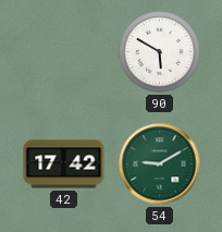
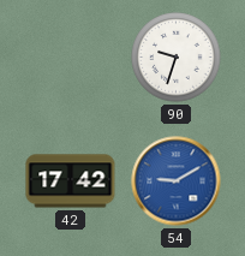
90: 5:50 -> 9:33
54 dial: green -> blue
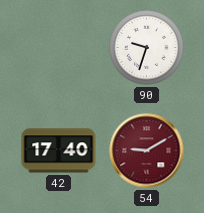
42: 17:42 -> 17:40
54 dial: blue -> burgundy
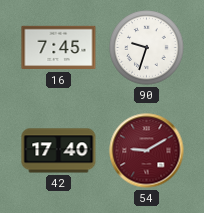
16: none -> 7:45
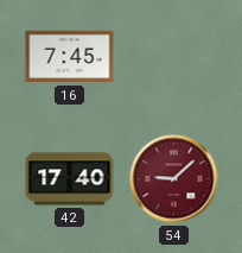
90: 9:33 -> none
54: 9:10 -> 9:08
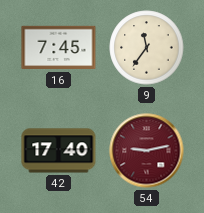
9: none -> 11:36
54: 9:08 -> 9:13
